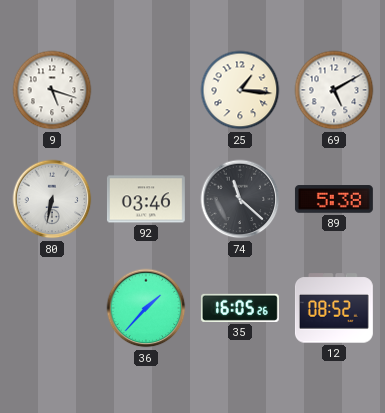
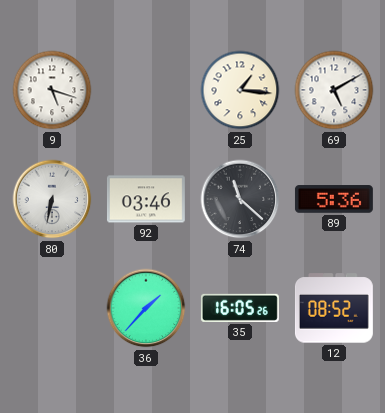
89: 5:38 -> 5:36
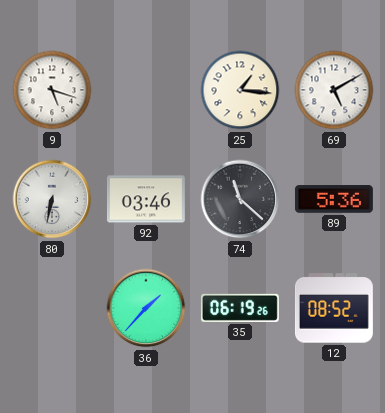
35: 16:05 -> 06:19
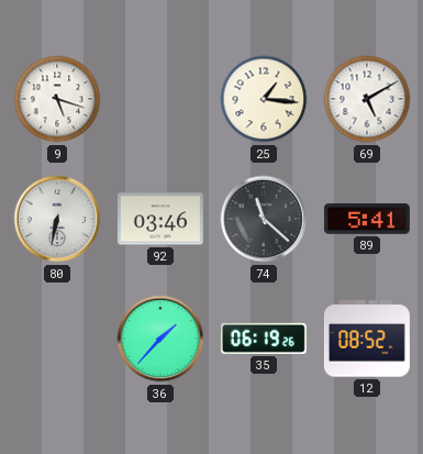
89: 5:36 -> 5:41
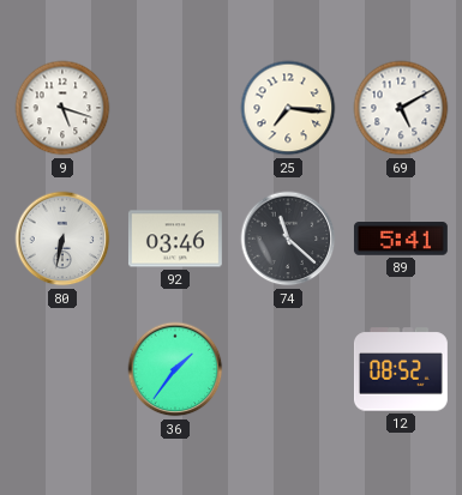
25: 1:16 -> 7:16
36: 1:37 -> 1:36
35: 06:19 -> none
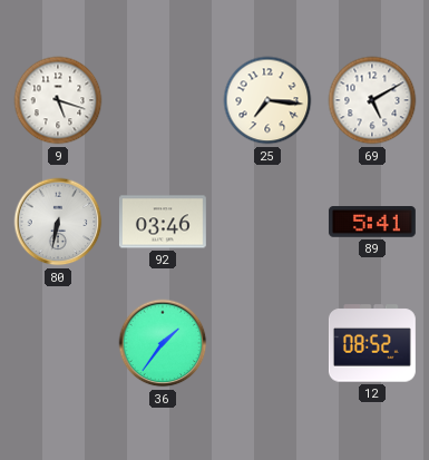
74: 11:22 -> none
